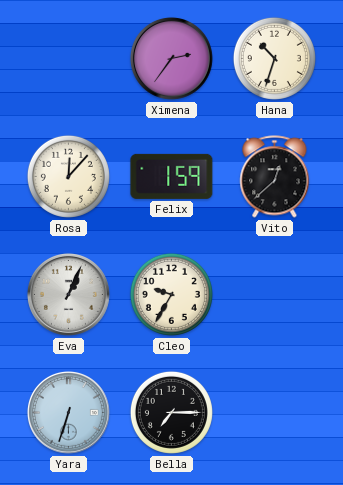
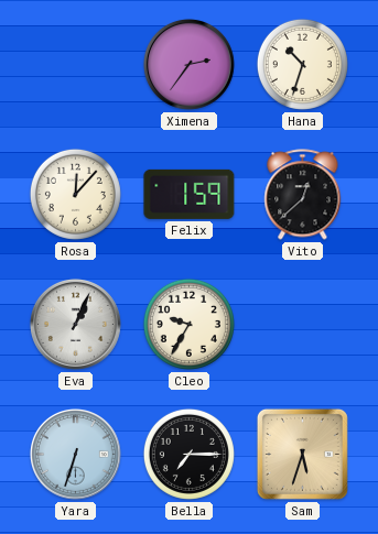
Sam: none -> 5:33
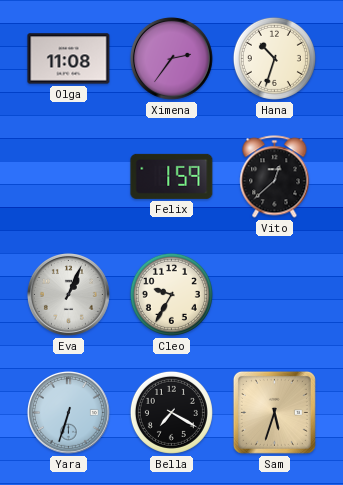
Olga: none -> 11:08
Rosa: 12:07 -> none
Bella: 7:15 -> 7:20
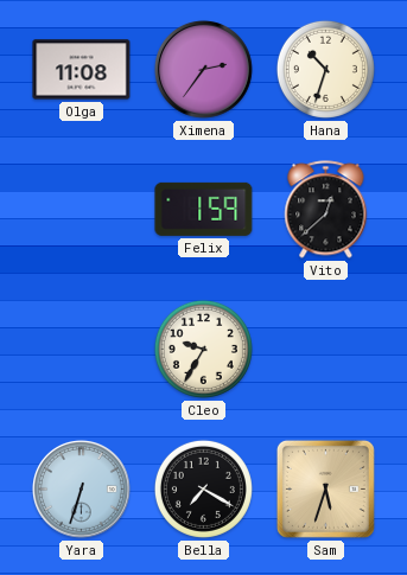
Eva: 1:04 -> none
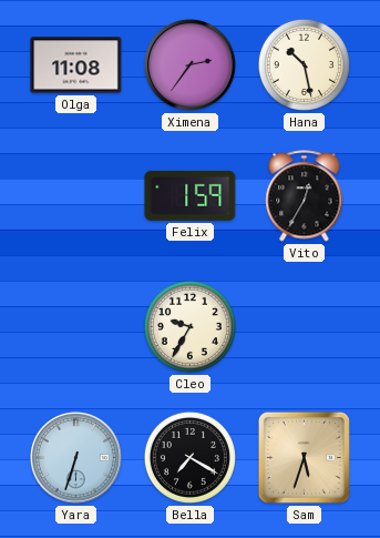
Hana: 10:33 -> 10:28
Vito: 12:38 -> 12:35
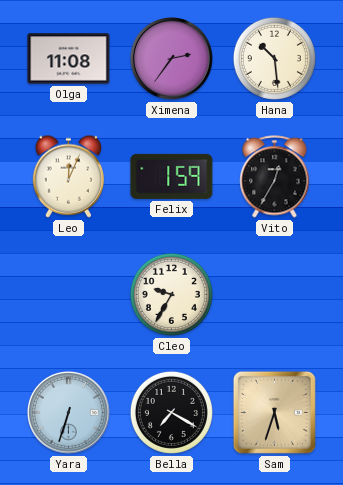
Hana: 10:28 -> 10:29
Leo: none -> 12:04
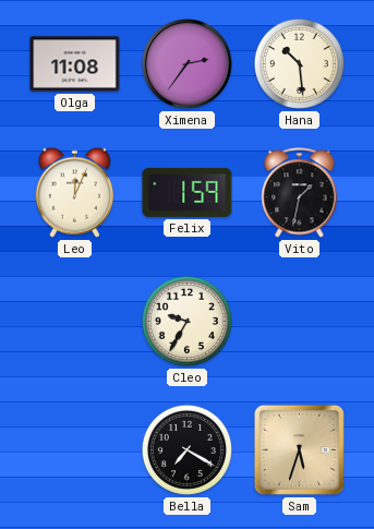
Vito: 12:35 -> 1:32
Yara: 6:33 -> none
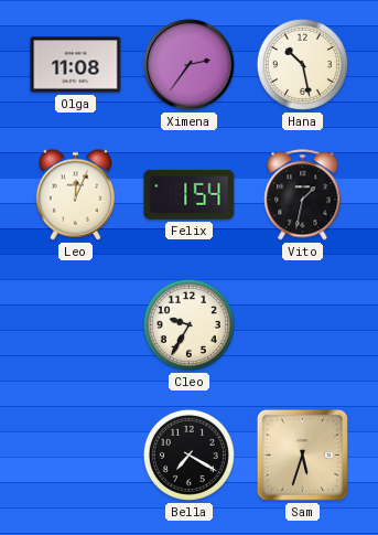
Hana: 10:29 -> 10:28
Felix: 1:59 -> 1:54
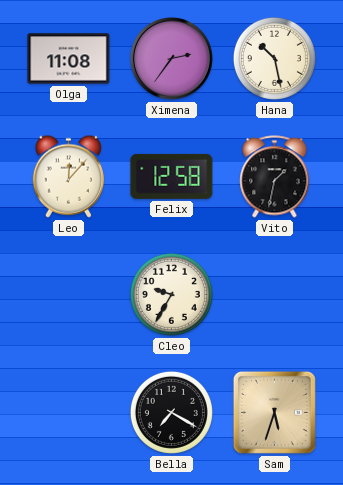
Leo: 12:04 -> 12:07
Felix: 1:54 -> 12:58
